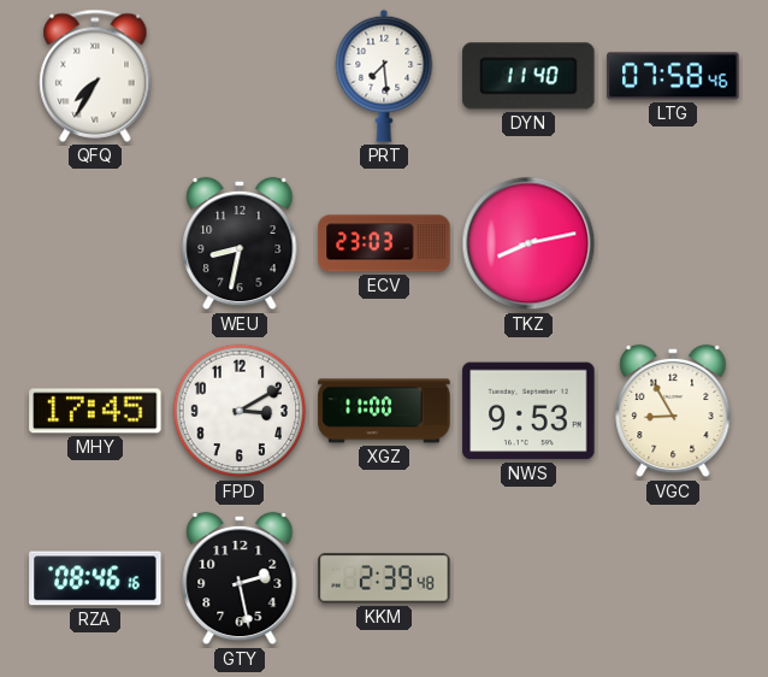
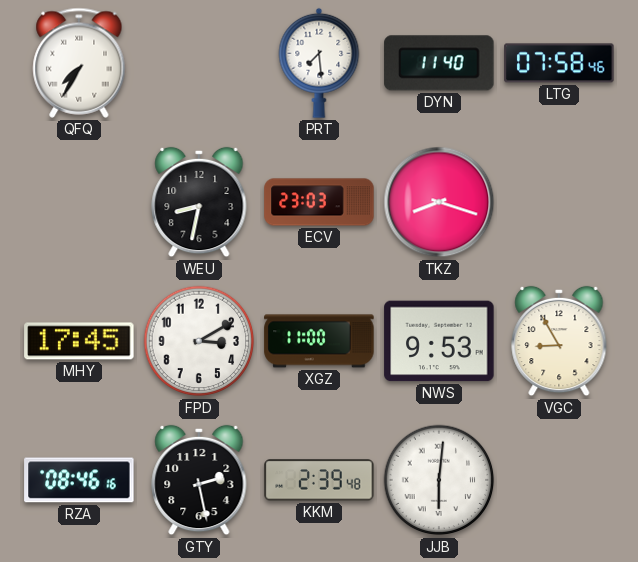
TKZ: 8:13 -> 8:18
JJB: none -> 6:01
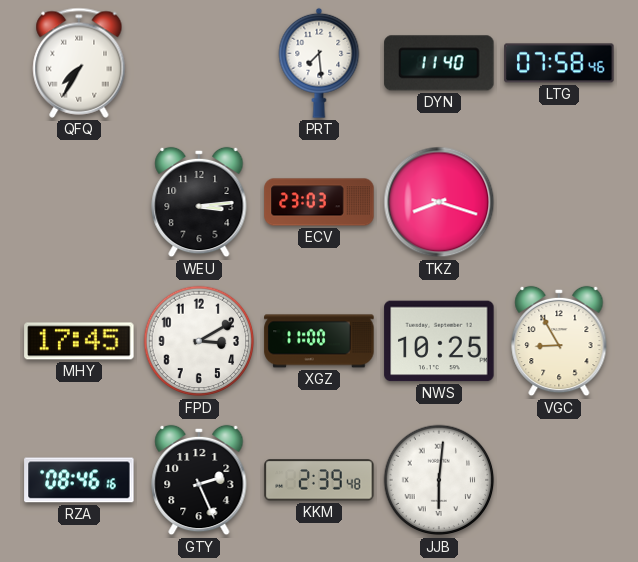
WEU: 8:32 -> 3:14
NWS: 9:53 -> 10:25
GTY: 2:28 -> 2:26
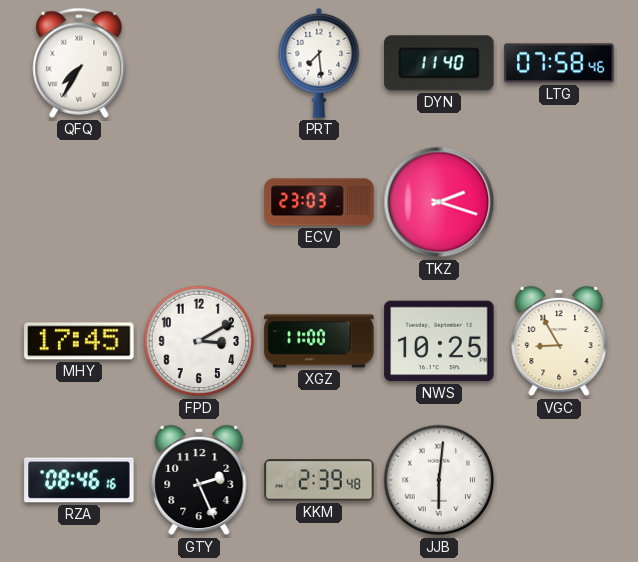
WEU: 3:14 -> none
TKZ: 8:18 -> 2:18
